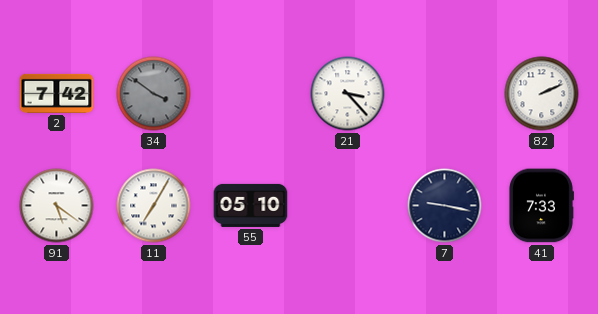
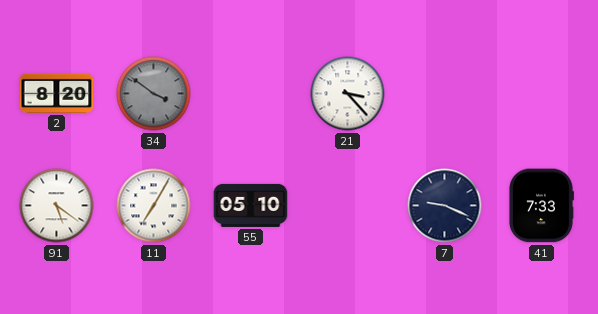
2: 7:42 -> 8:20
82: 2:11 -> none
7: 9:17 -> 9:19
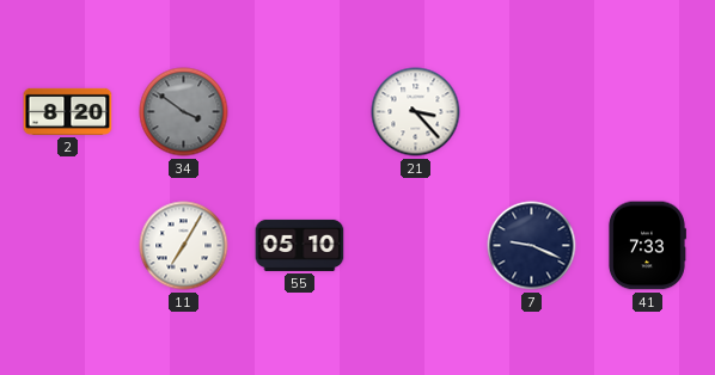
91: 5:21 -> none
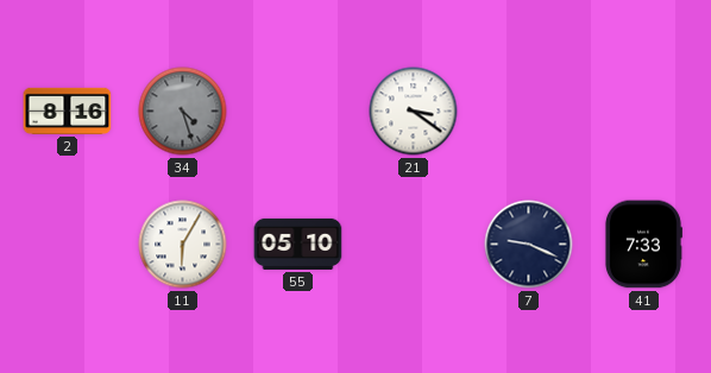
2: 8:20 -> 8:16
34: 3:51 -> 4:27
21: 3:23 -> 3:21
11: 7:05 -> 6:05
